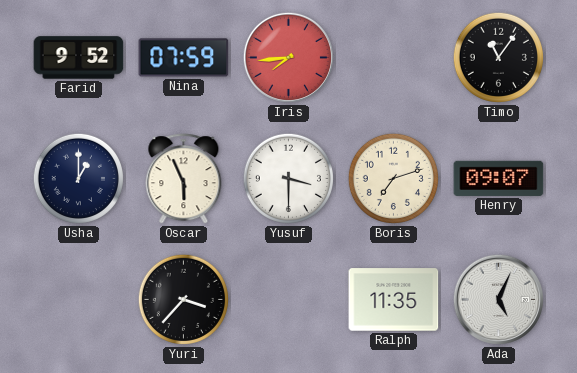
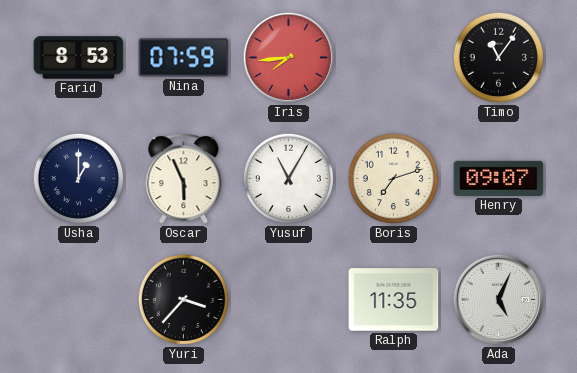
Farid: 9:52 -> 8:53
Yusuf: 3:30 -> 11:05
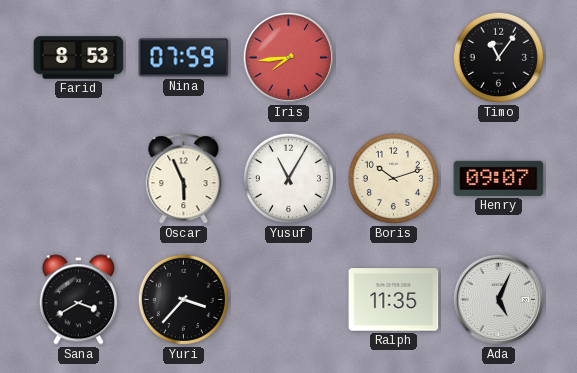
Usha: 1:00 -> none
Boris: 7:12 -> 10:12
Sana: none -> 3:40
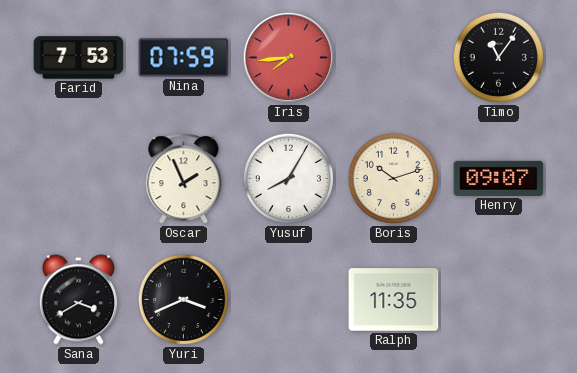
Farid: 8:53 -> 7:53
Oscar: 5:56 -> 1:56
Yusuf: 11:05 -> 8:05
Yuri: 3:37 -> 3:41
Ada: 5:04 -> none
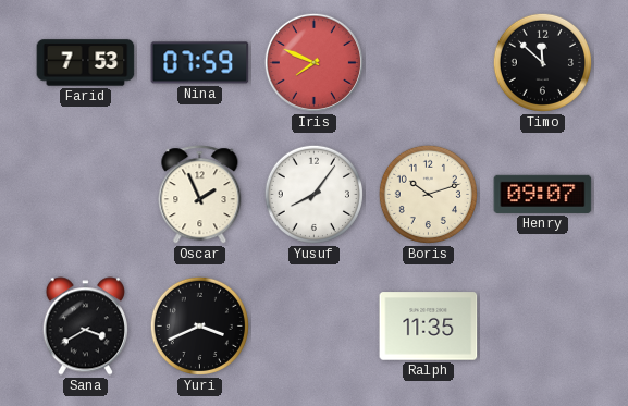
Iris: 7:44 -> 7:49
Timo: 11:06 -> 11:52
Yusuf: 8:05 -> 8:06
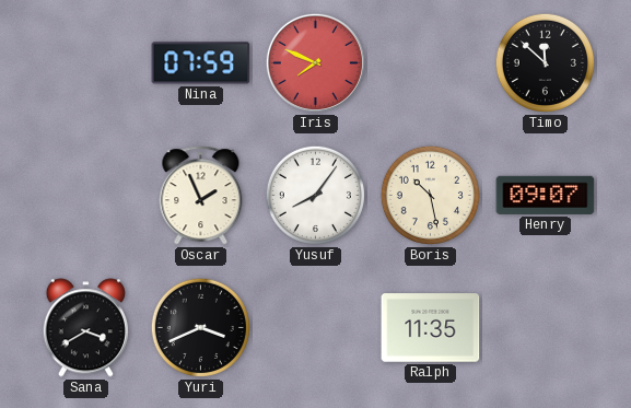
Farid: 7:53 -> none
Boris: 10:12 -> 10:28
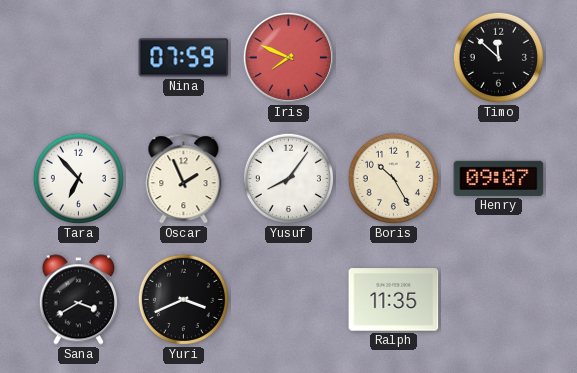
Tara: none -> 6:53
Boris: 10:28 -> 10:25
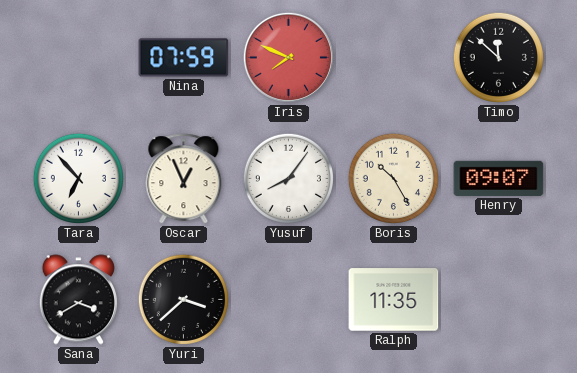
Oscar: 1:56 -> 12:56
Yuri: 3:41 -> 3:38
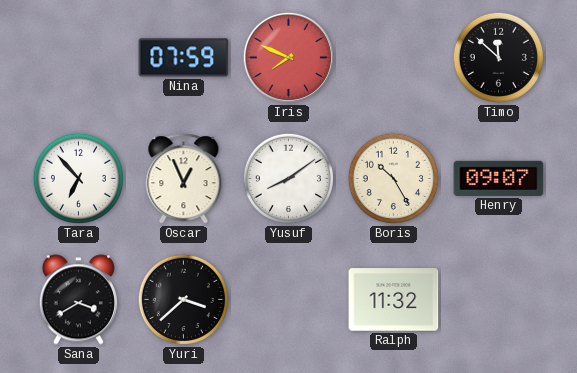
Yusuf: 8:06 -> 8:09
Ralph: 11:35 -> 11:32
